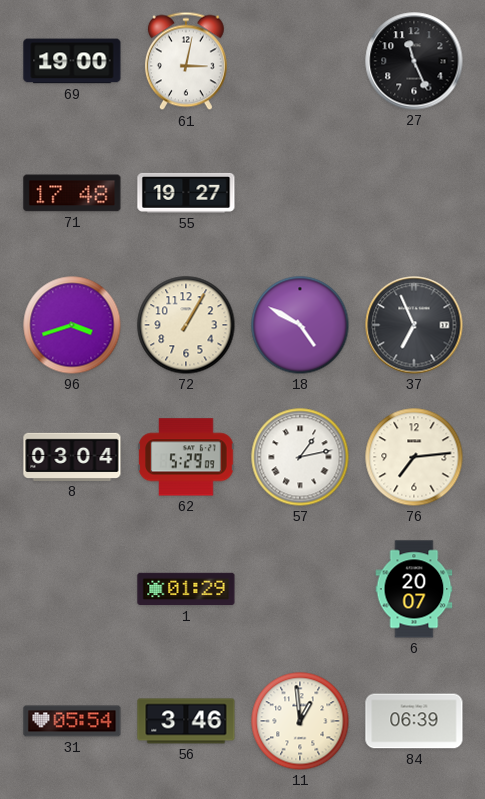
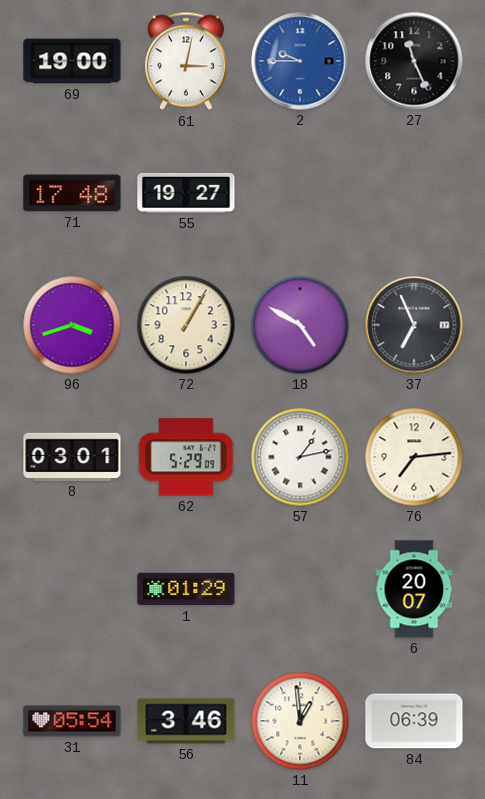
2: none -> 9:45
8: 03:04 -> 03:01
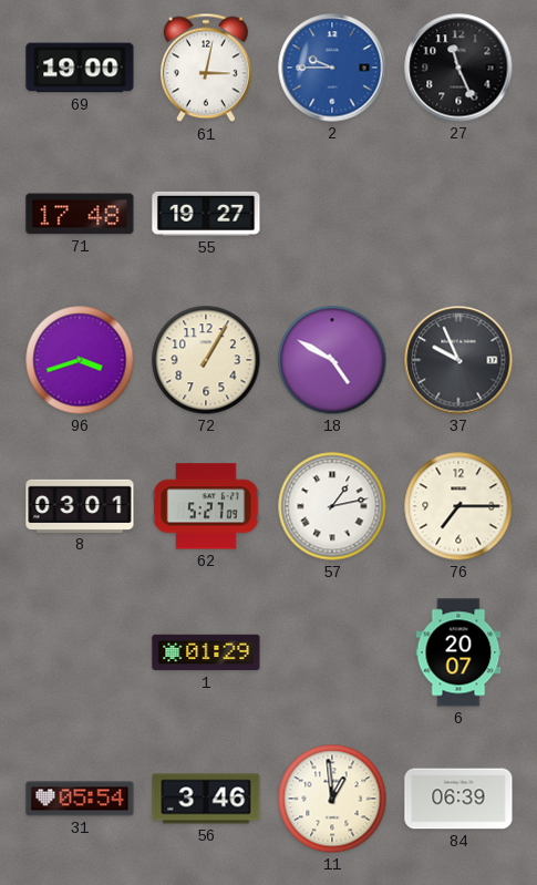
37: 6:56 -> 9:56
62: 5:29 -> 5:27
76: 7:14 -> 7:15
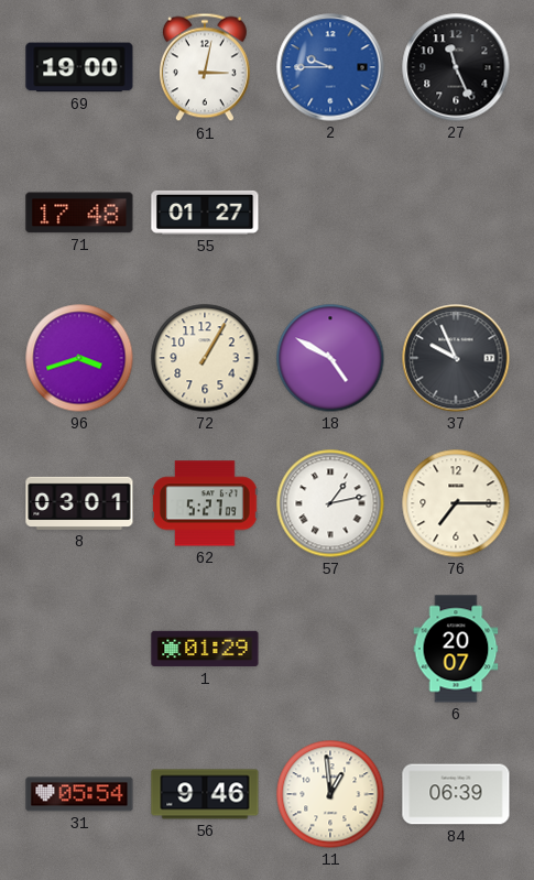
55: 19:27 -> 01:27
56: 3:46 -> 9:46
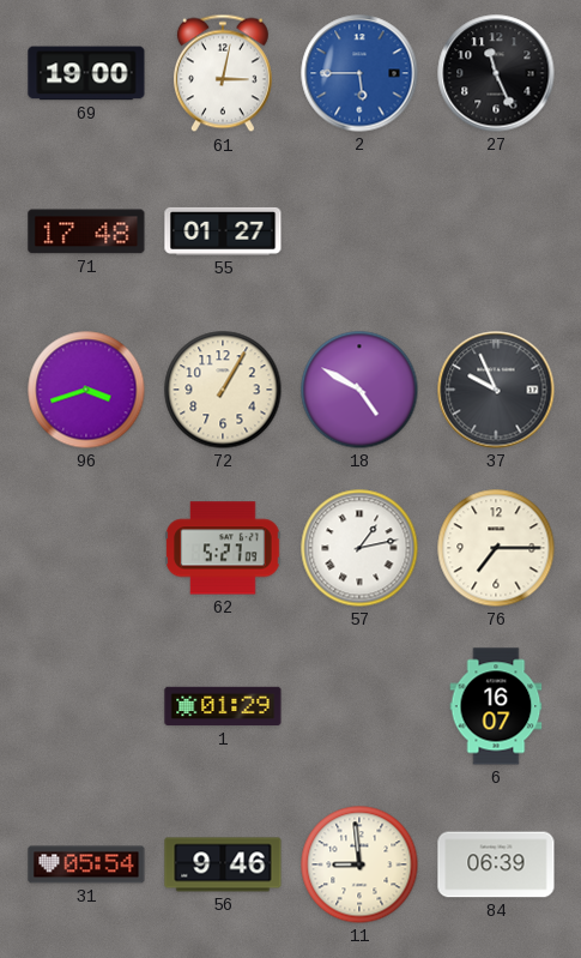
2: 9:45 -> 5:45
8: 03:01 -> none
6: 20:07 -> 16:07
11: 12:59 -> 8:59
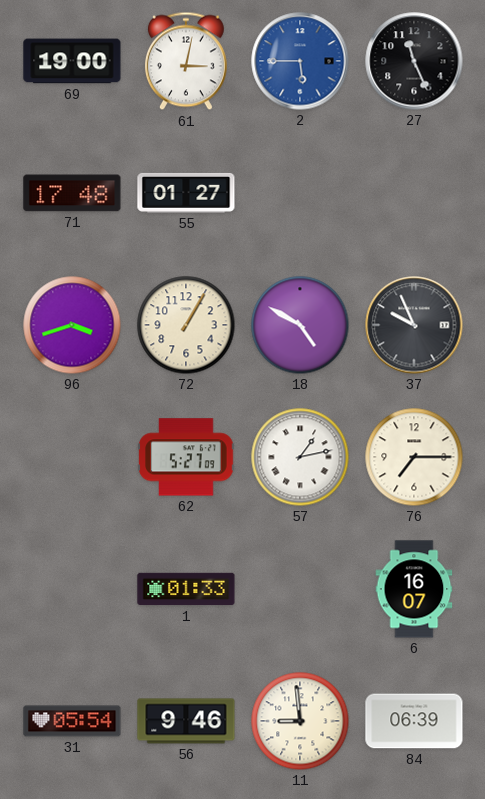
1: 01:29 -> 01:33
